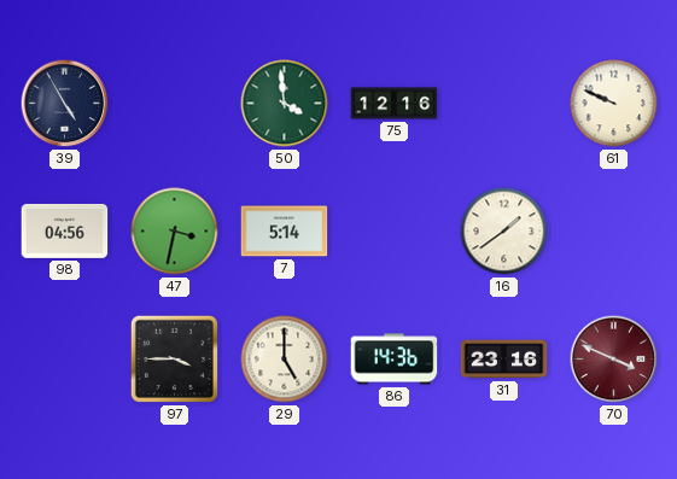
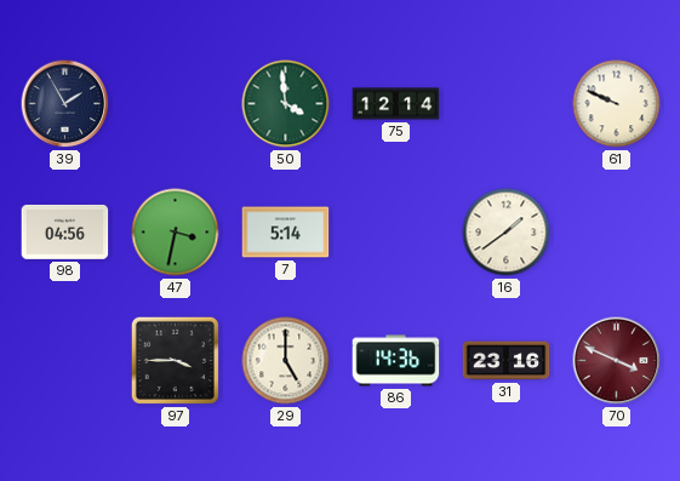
39: 4:55 -> 1:55
75: 12:16 -> 12:14
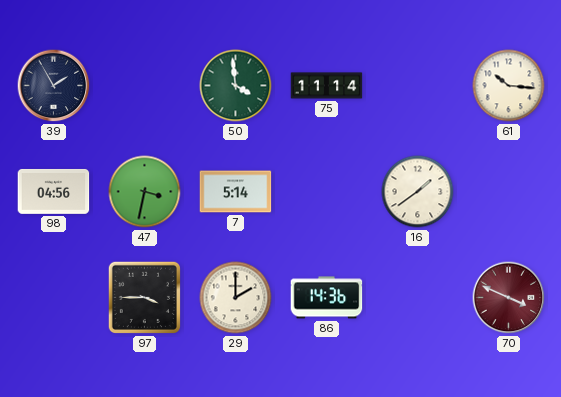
75: 12:14 -> 11:14
61: 9:49 -> 10:16
29: 5:00 -> 2:00
31: 23:16 -> none
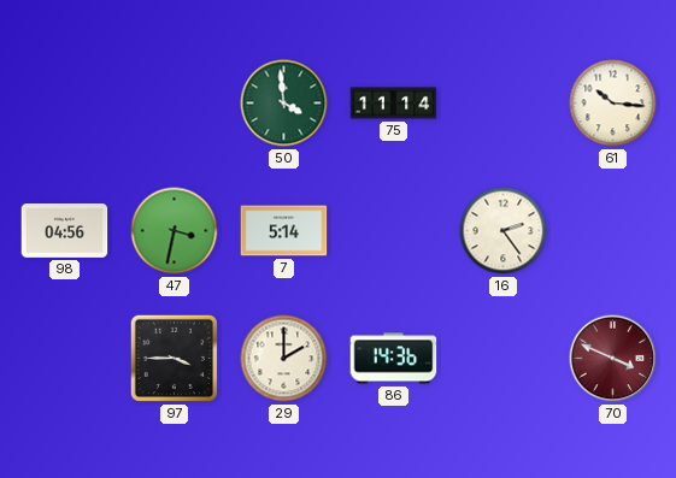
39: 1:55 -> none
16: 1:39 -> 2:24
